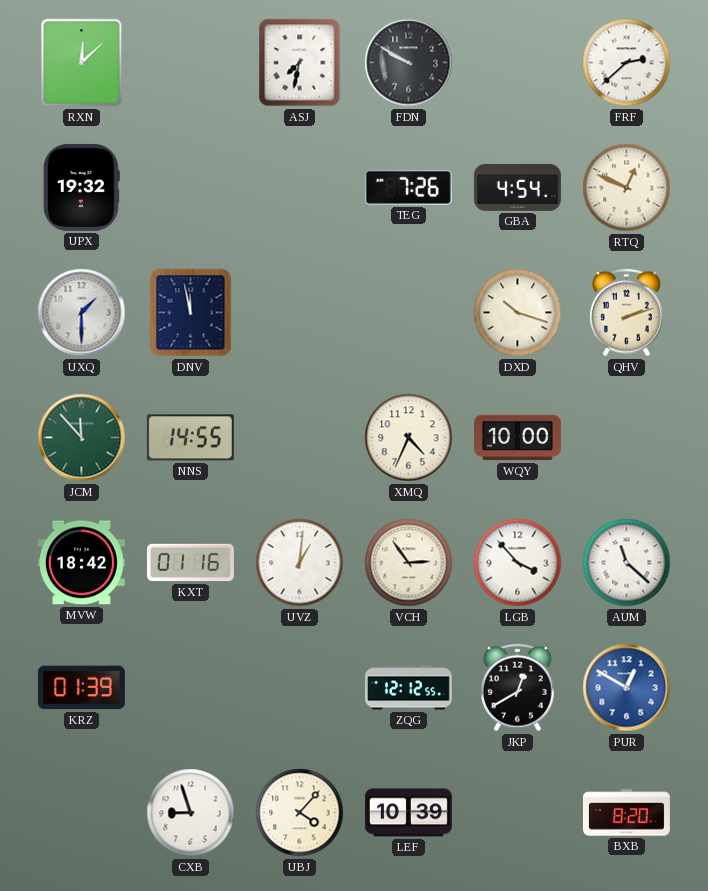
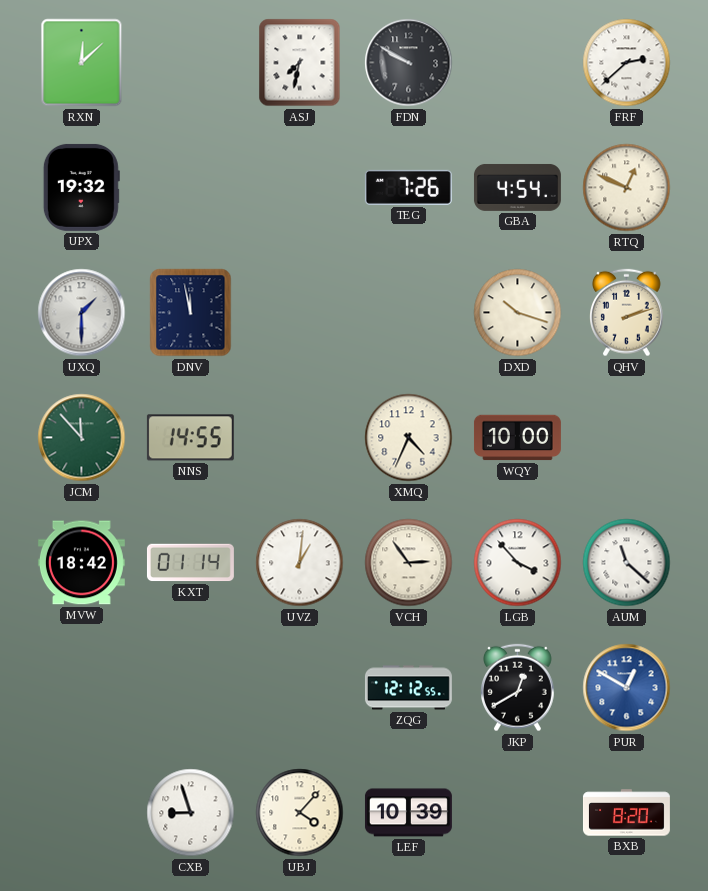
KXT: 01:16 -> 01:14
KRZ: 01:39 -> none
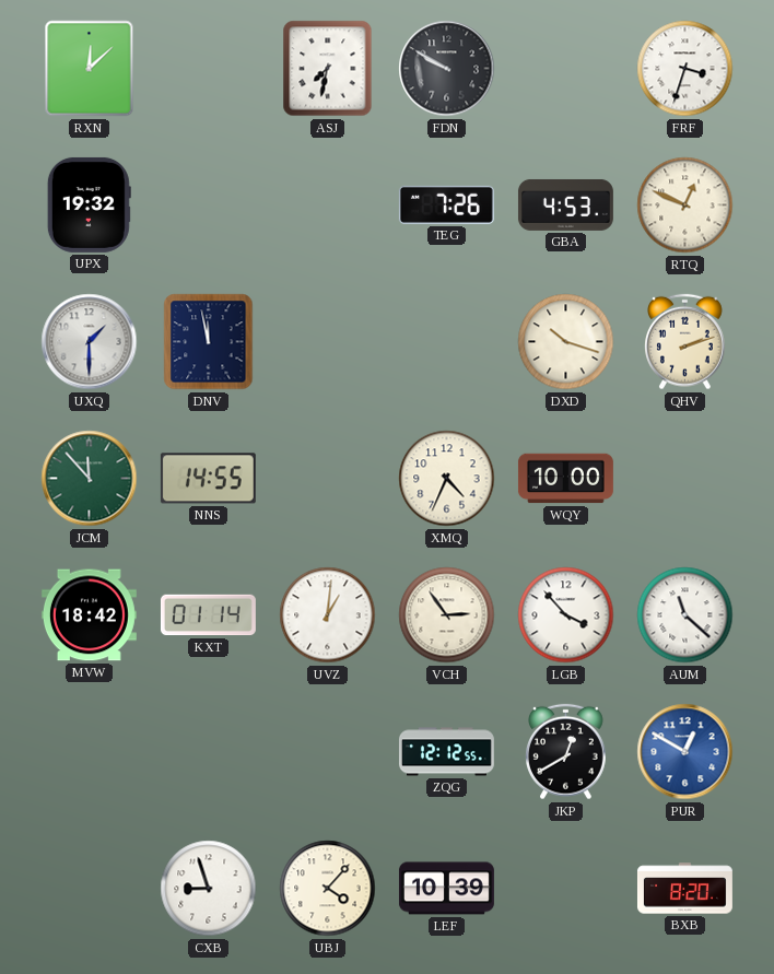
FRF: 2:38 -> 3:33
GBA: 4:54 -> 4:53
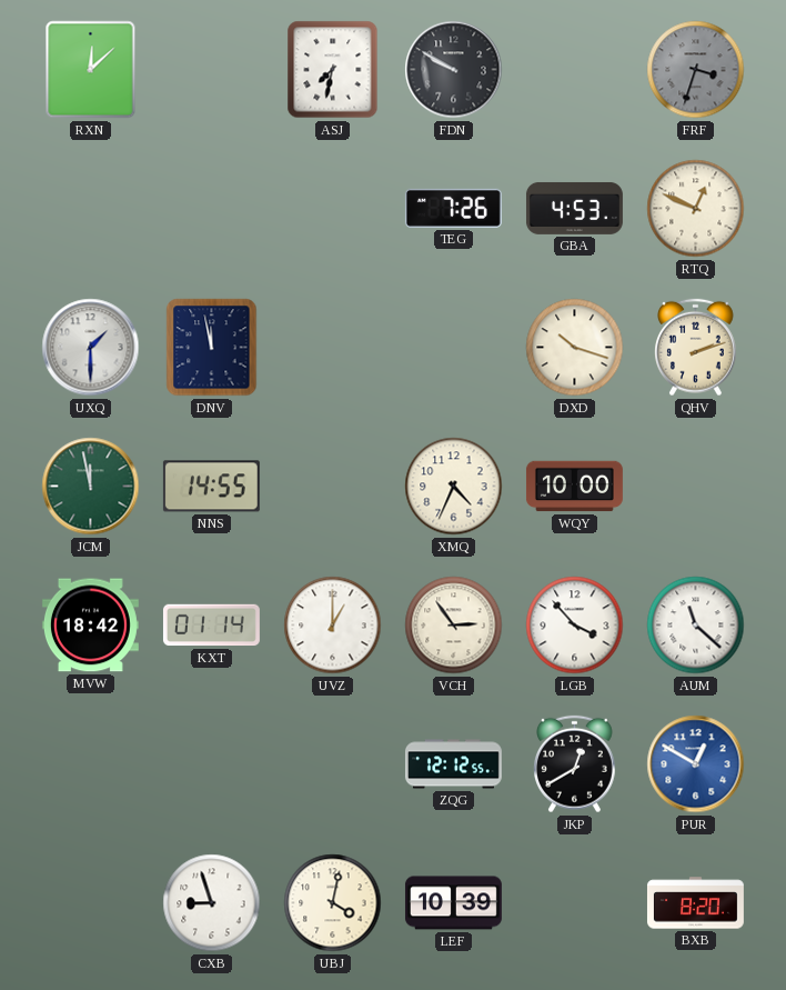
FRF dial: white -> grey
UPX: 19:32 -> none
JCM: 11:53 -> 11:58
UVZ: 1:01 -> 1:00
UBJ: 4:07 -> 4:02
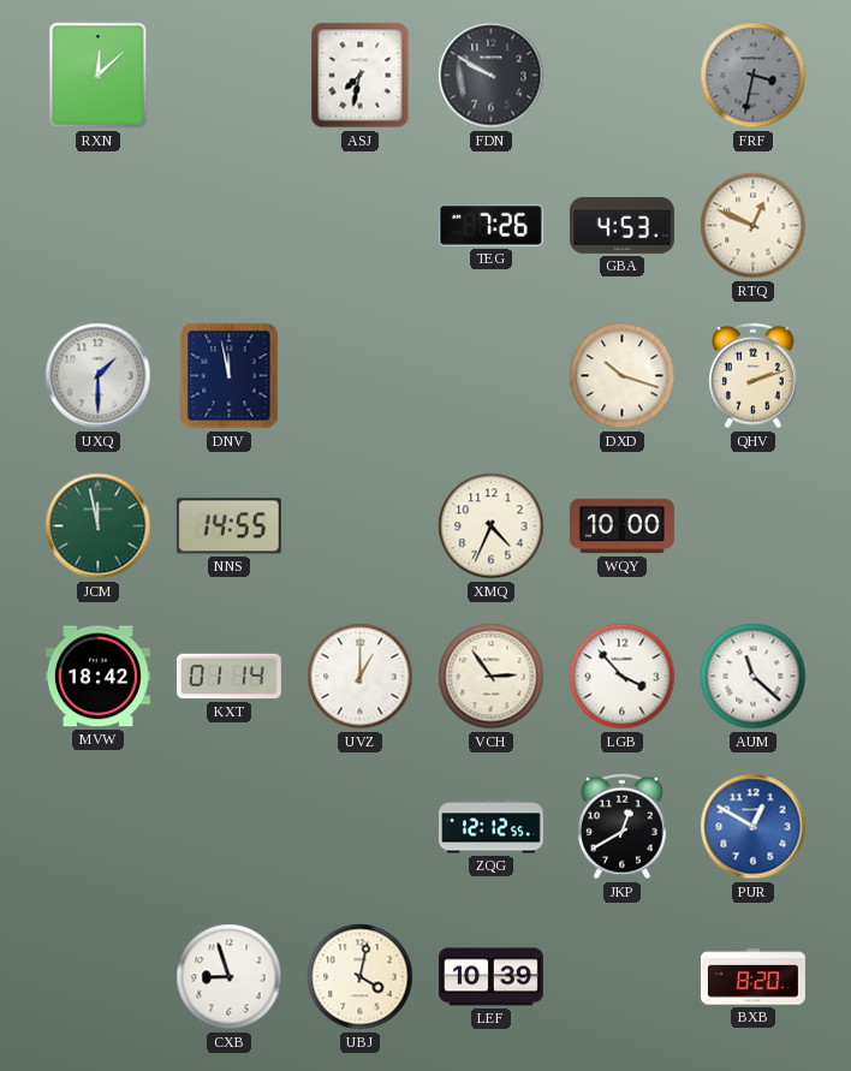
FRF: 3:33 -> 3:32
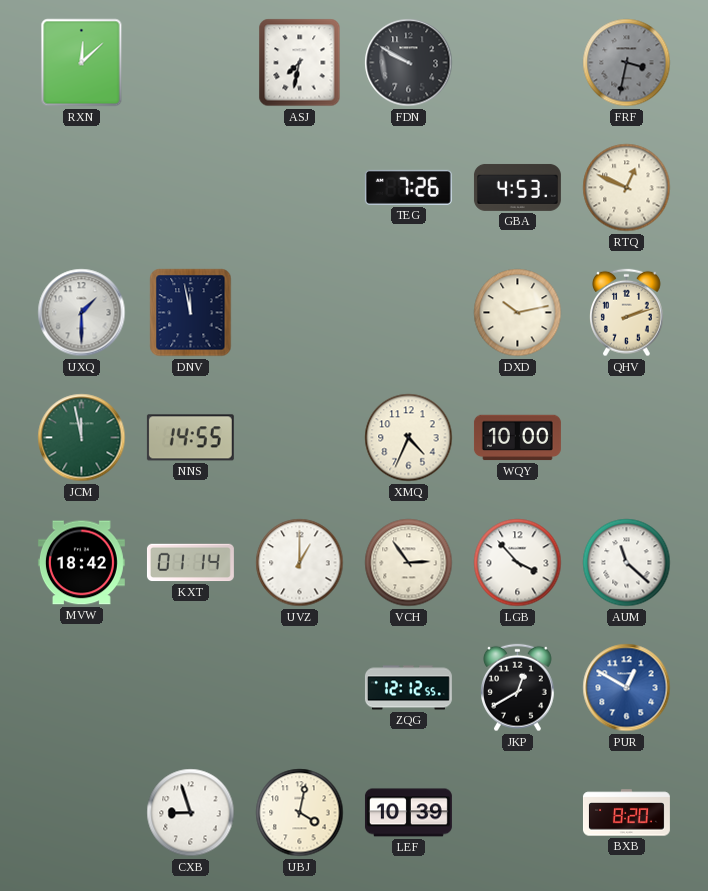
DXD: 10:18 -> 10:13
